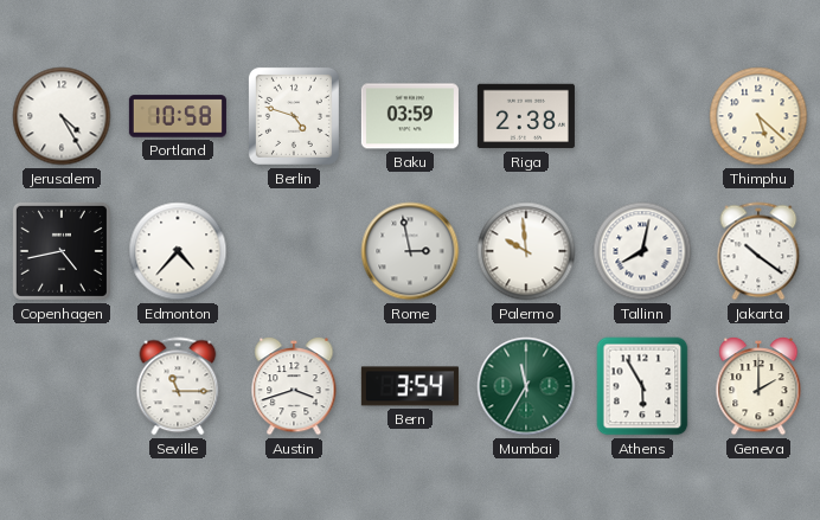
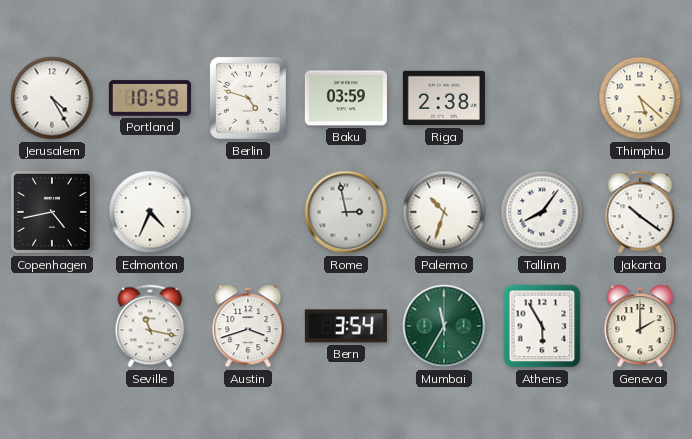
Edmonton: 4:37 -> 4:34
Palermo: 9:59 -> 10:33
Tallinn: 8:02 -> 8:06
Seville: 11:15 -> 11:17
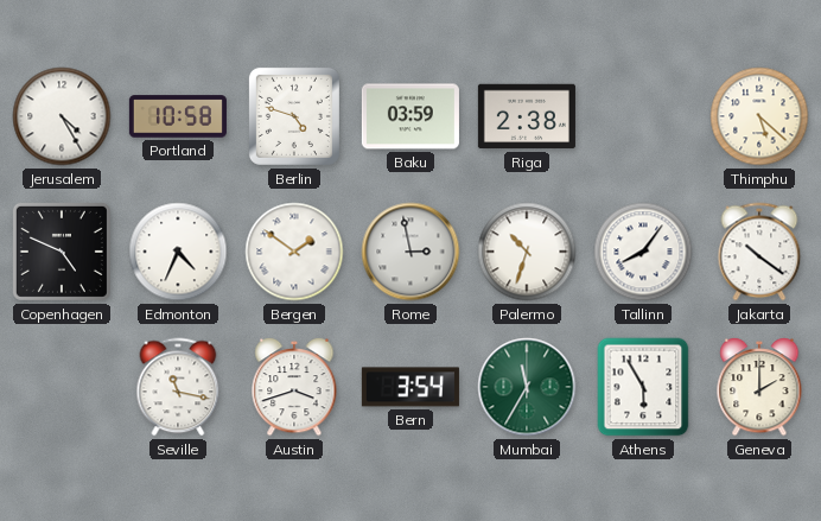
Copenhagen: 4:43 -> 4:49
Bergen: none -> 1:51
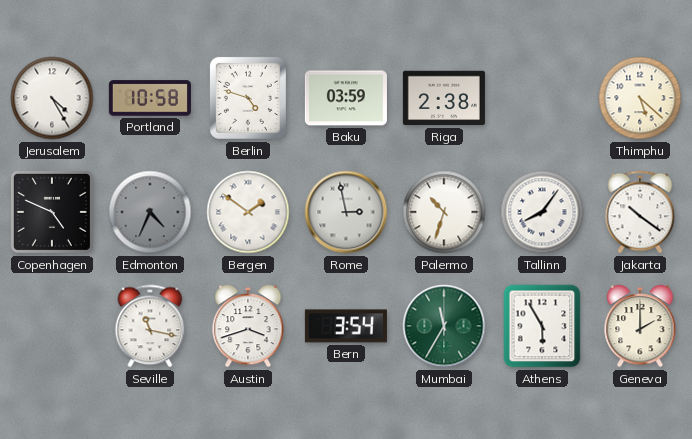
Edmonton dial: white -> grey
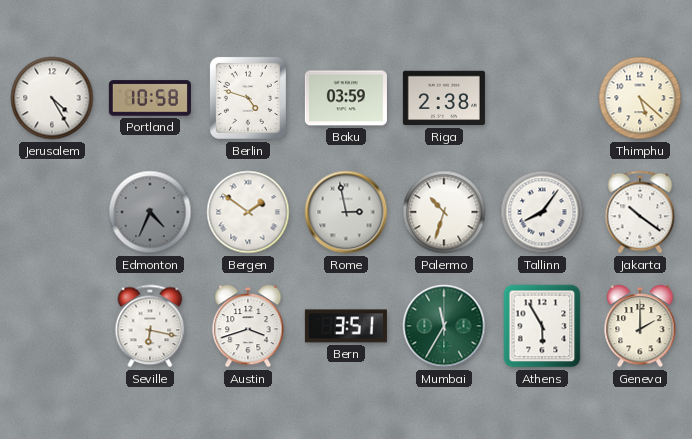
Copenhagen: 4:49 -> none
Seville: 11:17 -> 6:17
Bern: 3:54 -> 3:51
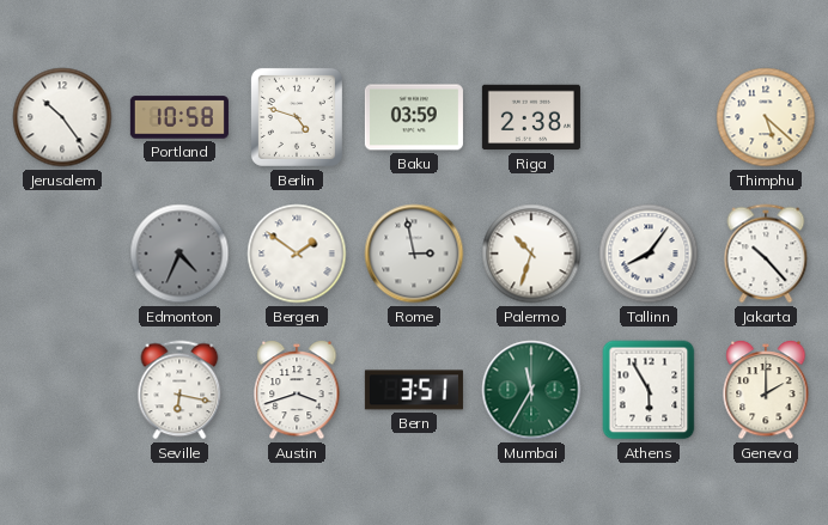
Jerusalem: 4:25 -> 10:24
Jakarta: 10:21 -> 10:23
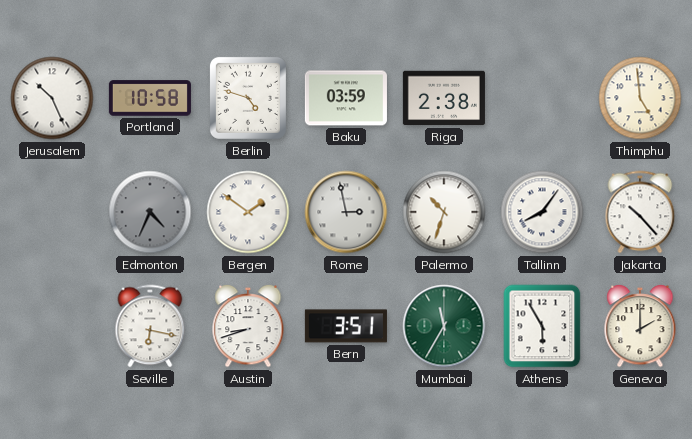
Jerusalem: 10:24 -> 10:26
Thimphu: 5:22 -> 4:59
Austin: 3:42 -> 8:42
